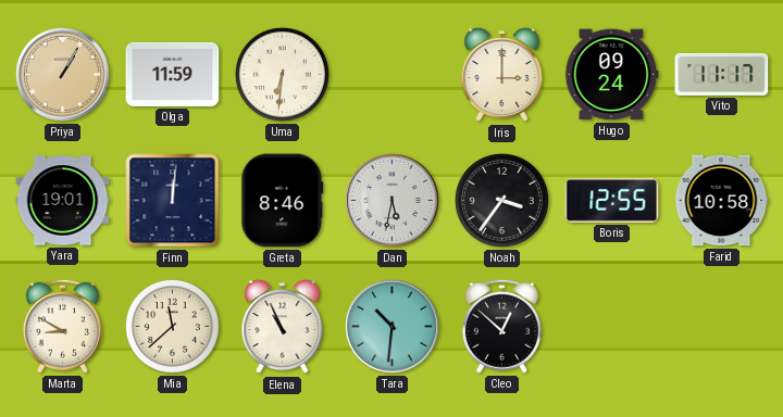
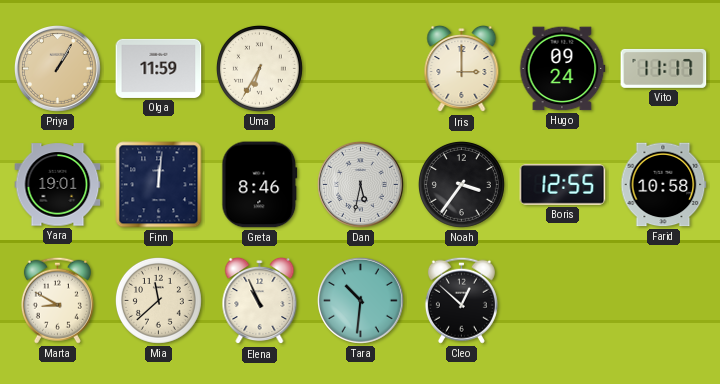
Uma: 6:31 -> 6:35
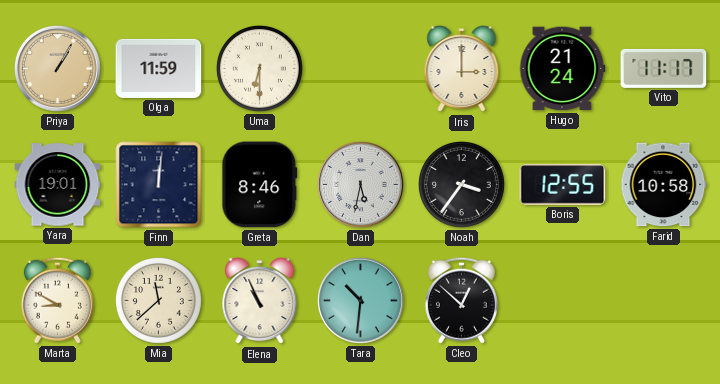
Uma: 6:35 -> 6:30
Hugo: 09:24 -> 21:24
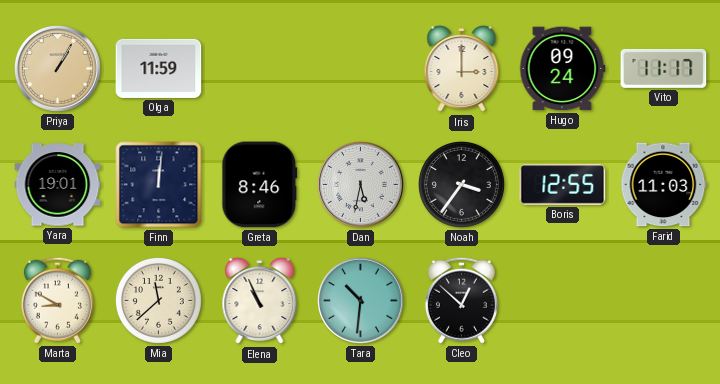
Uma: 6:30 -> none
Hugo: 21:24 -> 09:24
Farid: 10:58 -> 11:03
